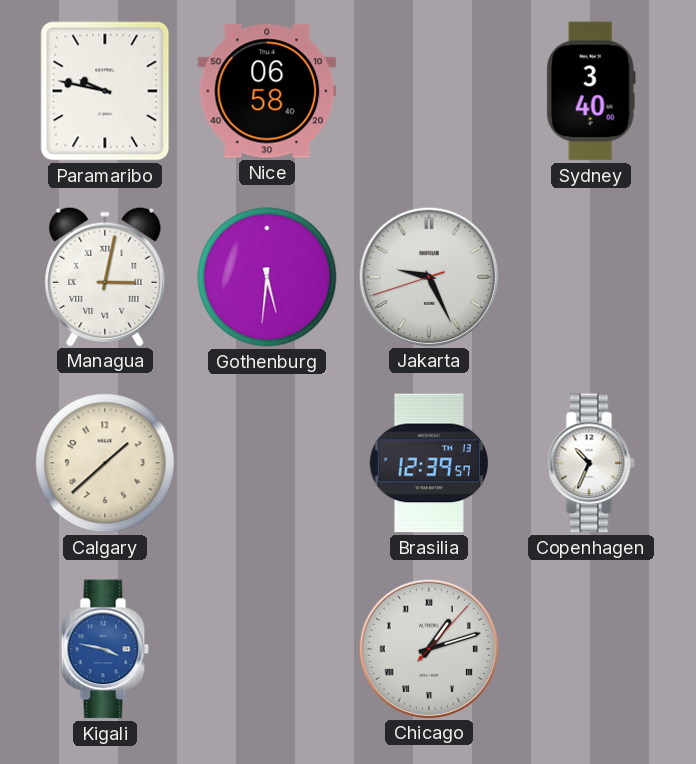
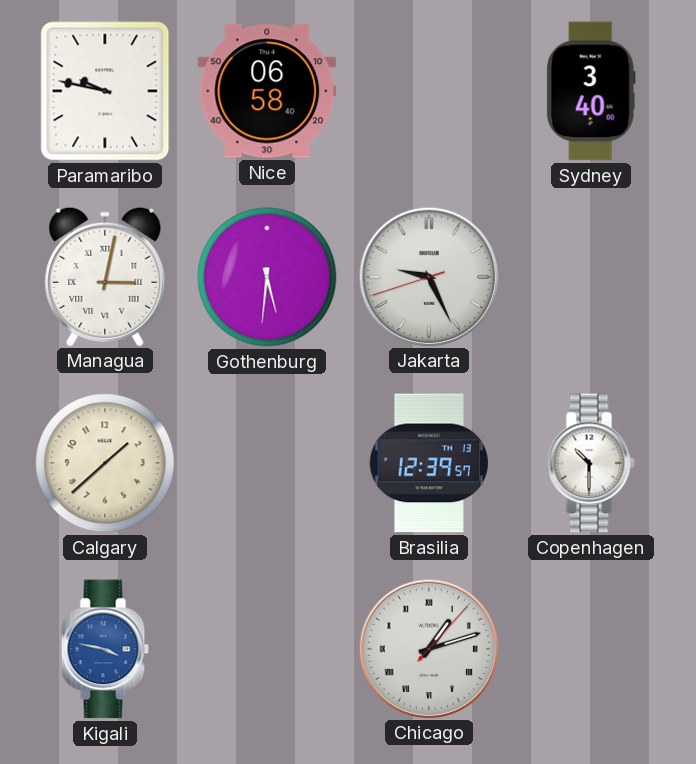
Copenhagen: 10:34 -> 10:30
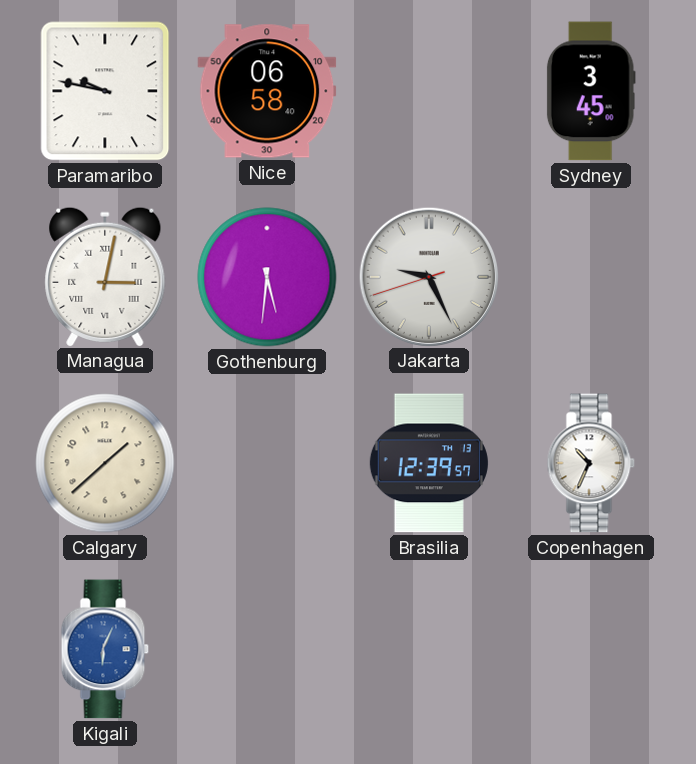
Sydney: 3:40 -> 3:45
Copenhagen: 10:30 -> 10:34
Kigali: 3:47 -> 6:04
Chicago: 1:12 -> none
